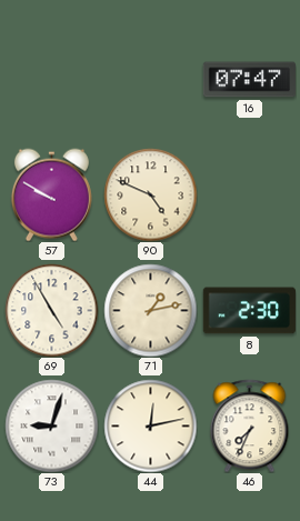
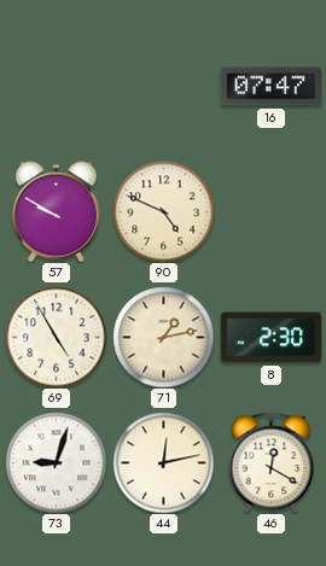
46: 7:34 -> 12:20
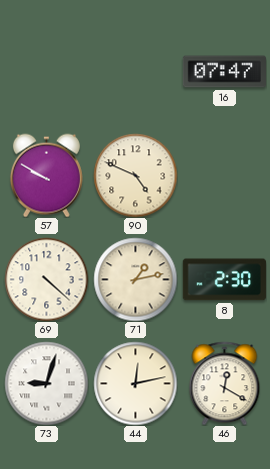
69: 4:55 -> 4:22
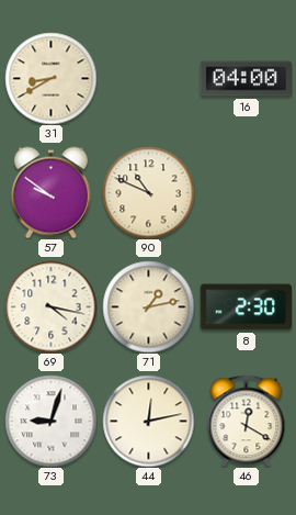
31: none -> 8:40
16: 07:47 -> 04:00
57: 9:50 -> 9:51
90: 4:49 -> 10:49
69: 4:22 -> 4:17
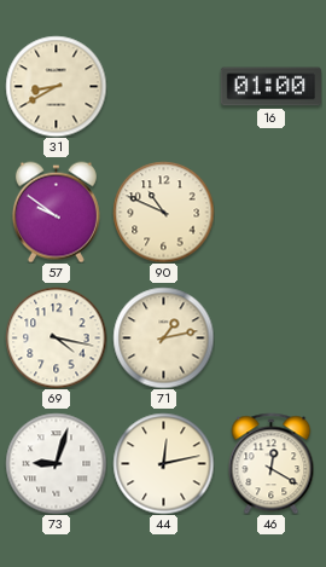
16: 04:00 -> 01:00
8: 2:30 -> none
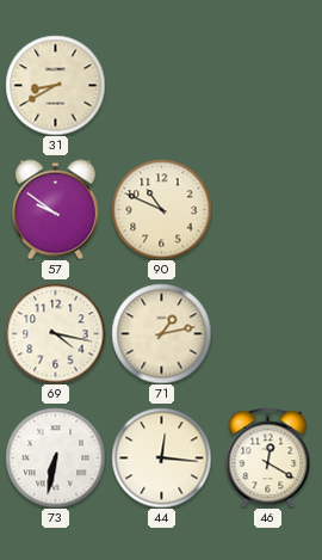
16: 01:00 -> none
73: 9:03 -> 6:32
44: 12:13 -> 12:16
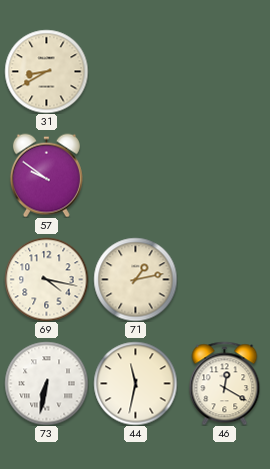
90: 10:49 -> none
44: 12:16 -> 11:32
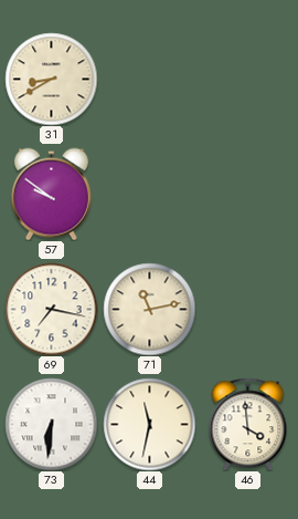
69: 4:17 -> 7:17
71: 1:13 -> 11:13
73: 6:32 -> 6:31
46: 12:20 -> 3:59
